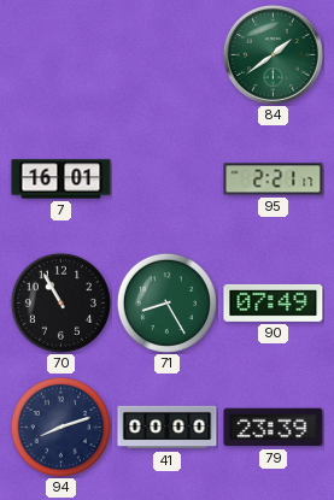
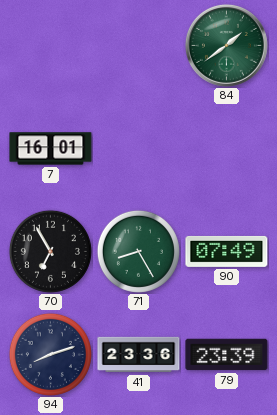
95: 2:21 -> none
70: 10:55 -> 6:55
41: 00:00 -> 23:36
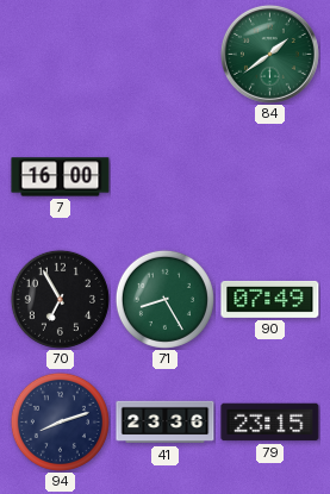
7: 16:01 -> 16:00
79: 23:39 -> 23:15
